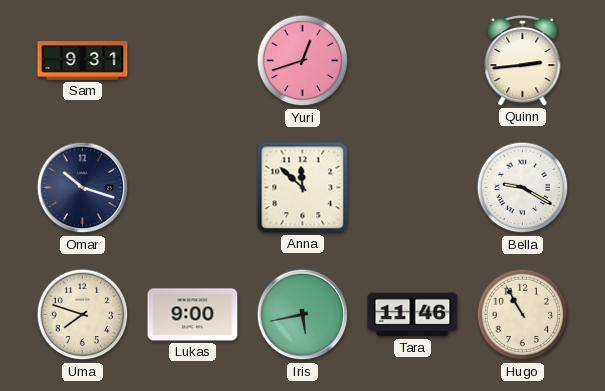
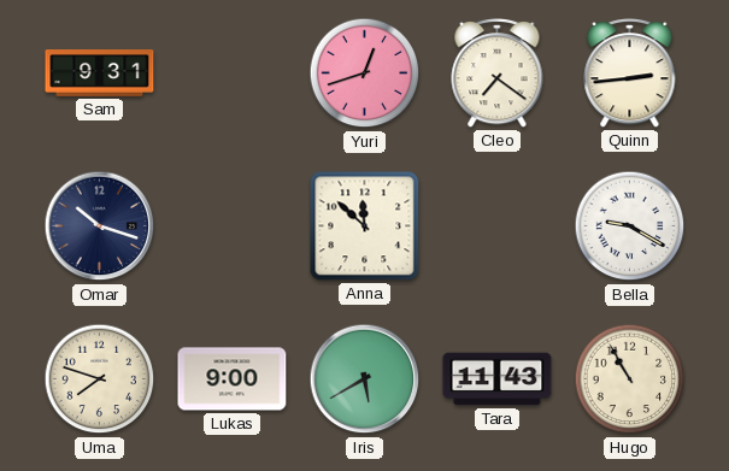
Cleo: none -> 7:21
Iris: 5:43 -> 5:40
Tara: 11:46 -> 11:43
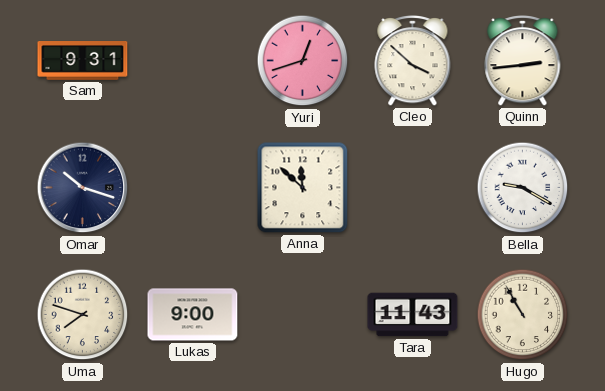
Cleo: 7:21 -> 3:52
Iris: 5:40 -> none
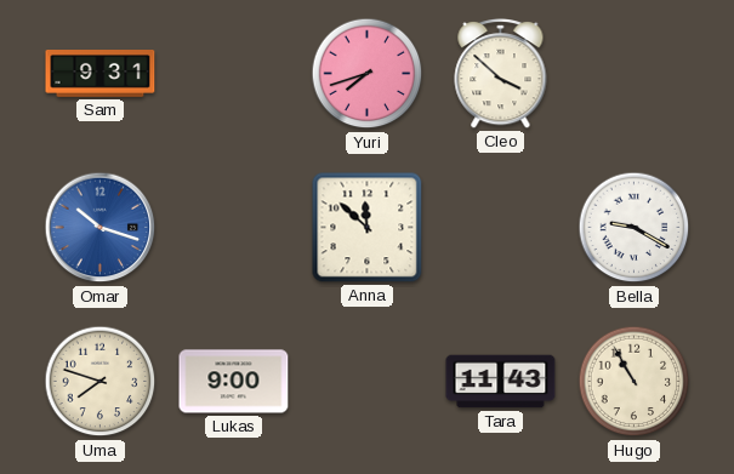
Yuri: 12:42 -> 7:42
Quinn: 2:44 -> none
Omar dial: navy -> blue
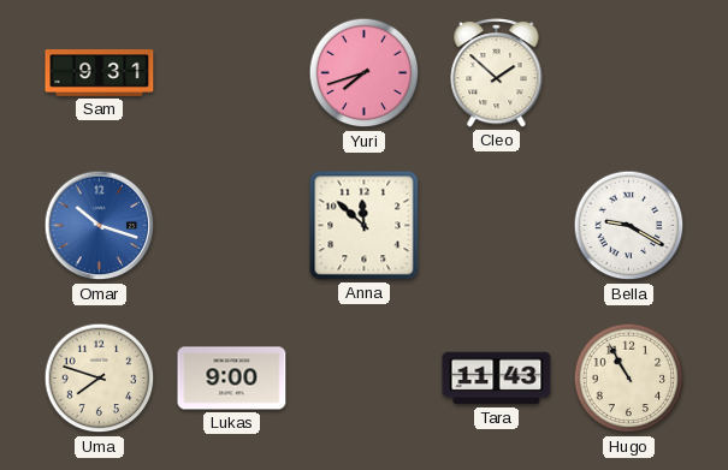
Cleo: 3:52 -> 1:52
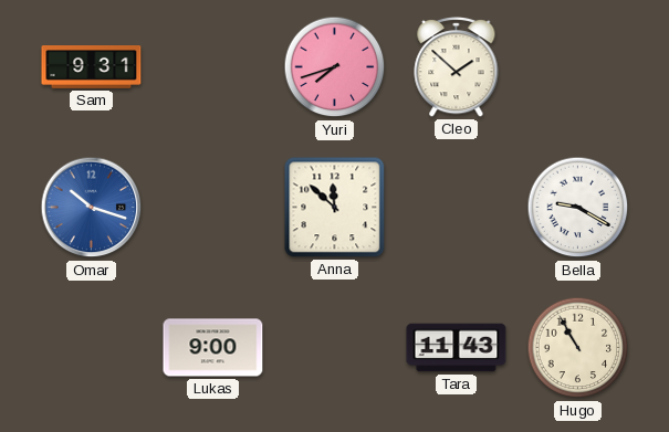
Uma: 7:48 -> none
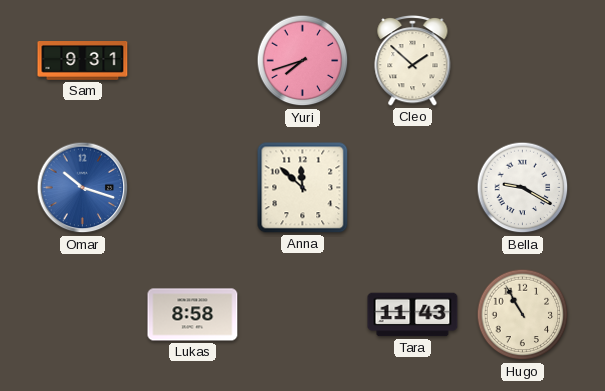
Lukas: 9:00 -> 8:58
